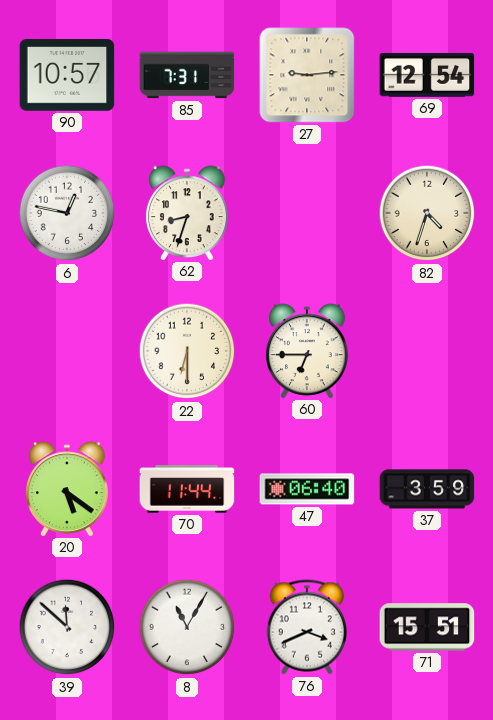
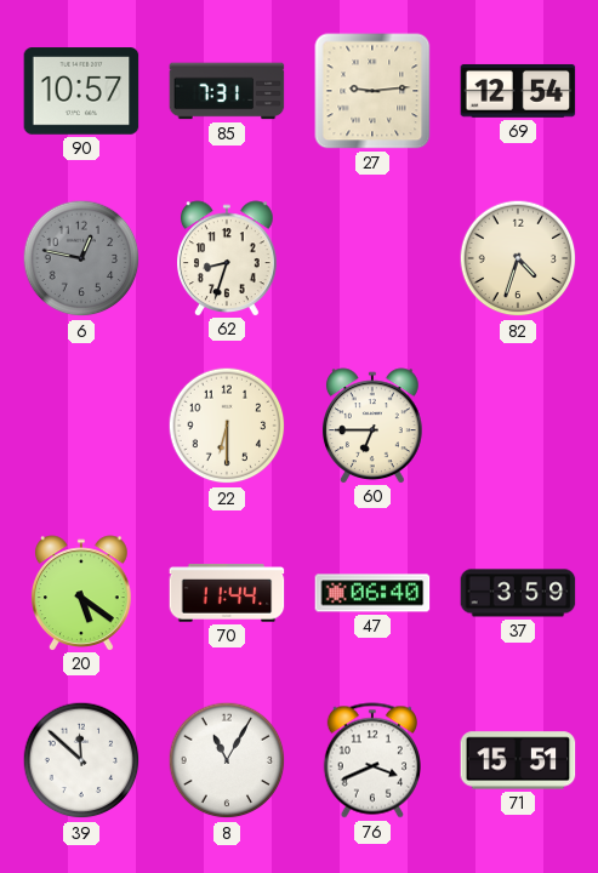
6 dial: white -> grey
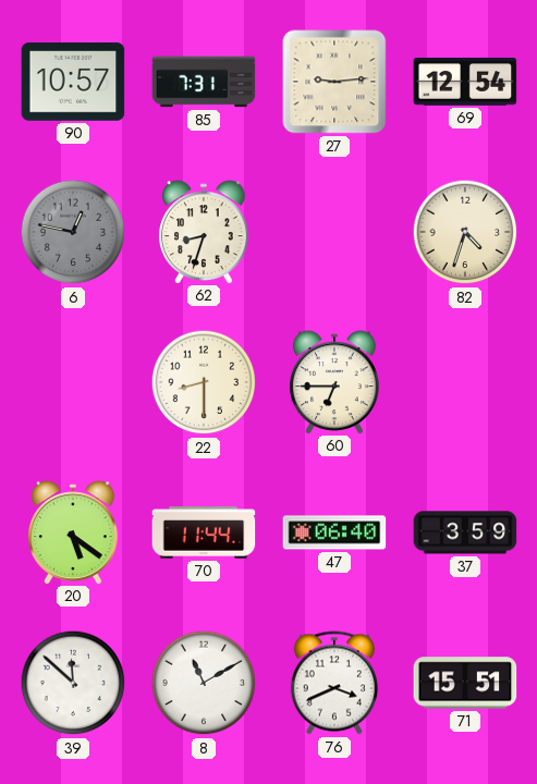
22: 6:30 -> 8:30
8: 11:05 -> 11:10
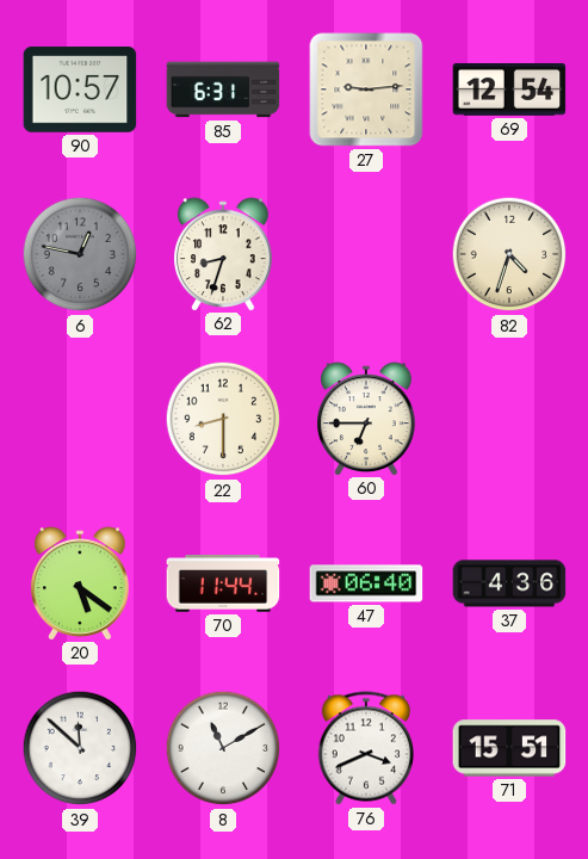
85: 7:31 -> 6:31
37: 3:59 -> 4:36
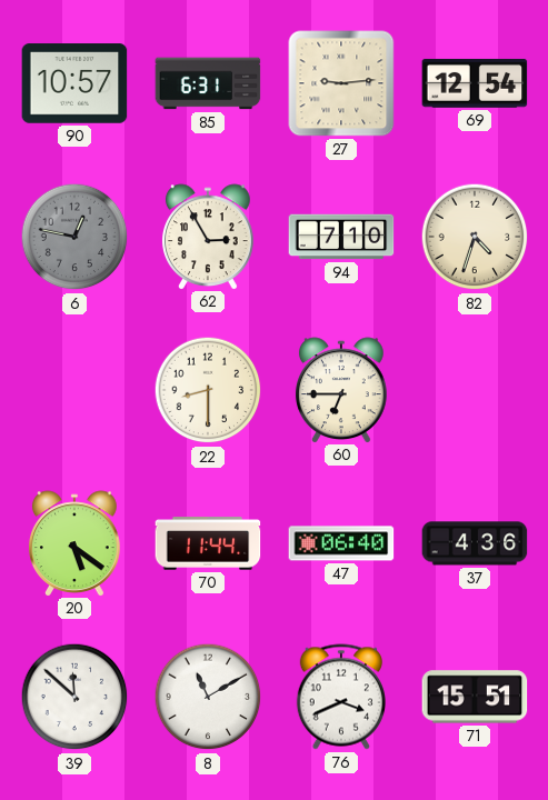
62: 8:33 -> 2:55
94: none -> 7:10
